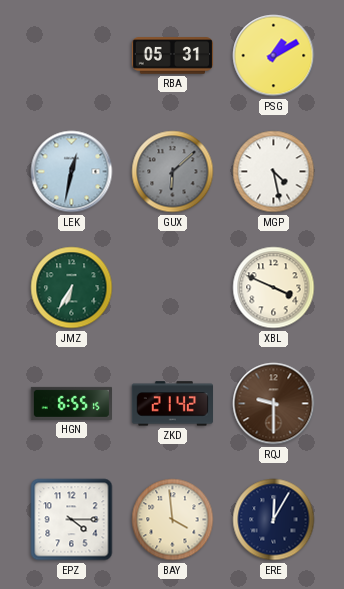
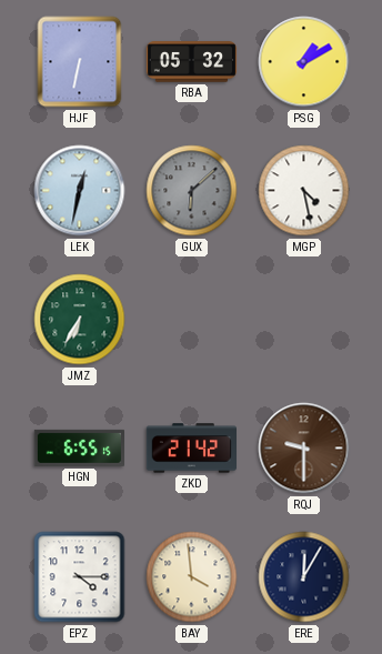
HJF: none -> 6:32
RBA: 05:31 -> 05:32
XBL: 3:49 -> none
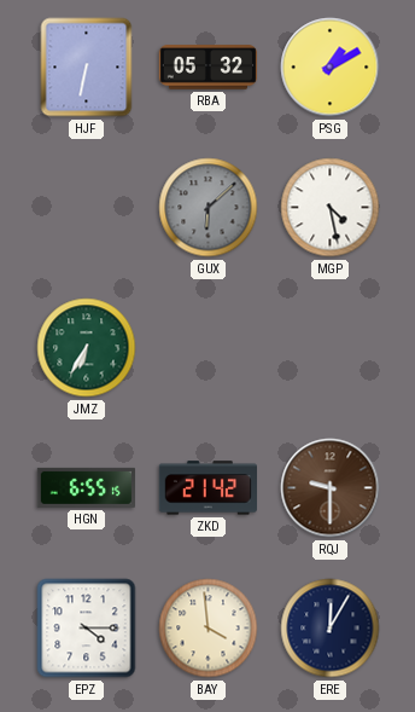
LEK: 12:32 -> none
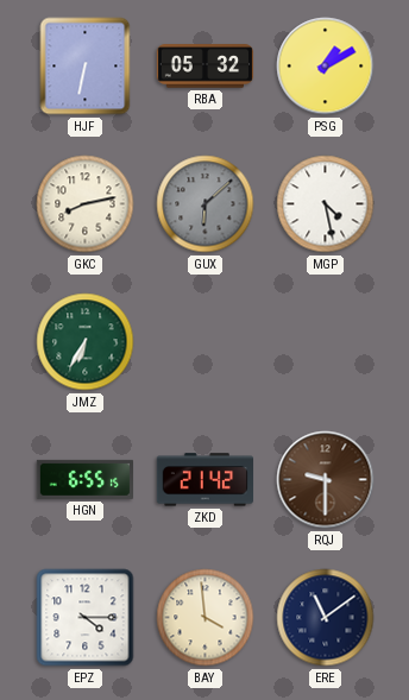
GKC: none -> 8:13
ERE: 12:05 -> 11:09
